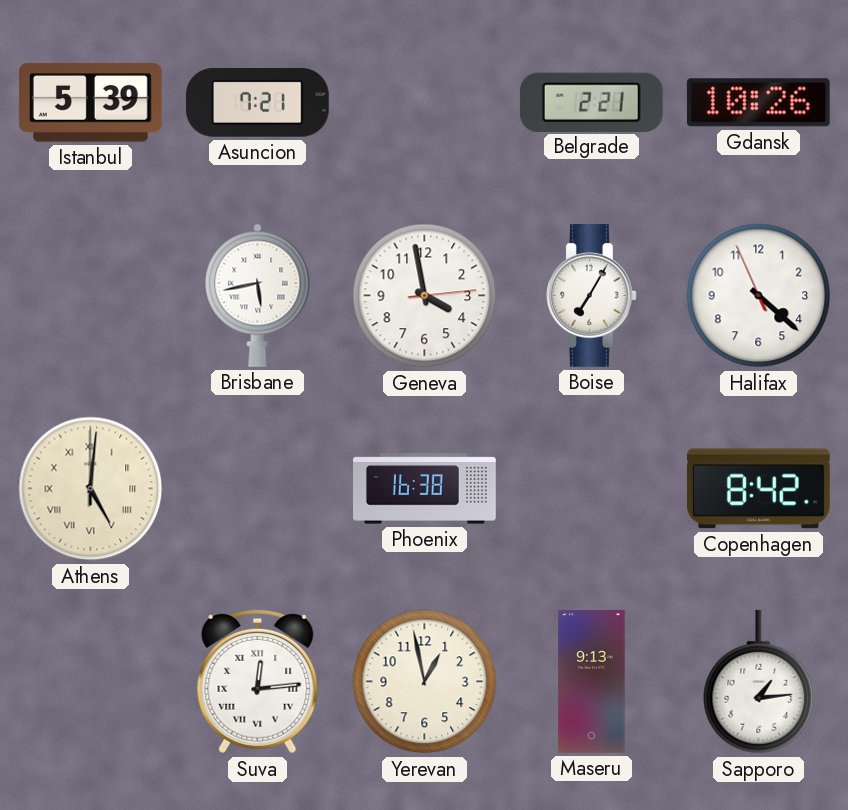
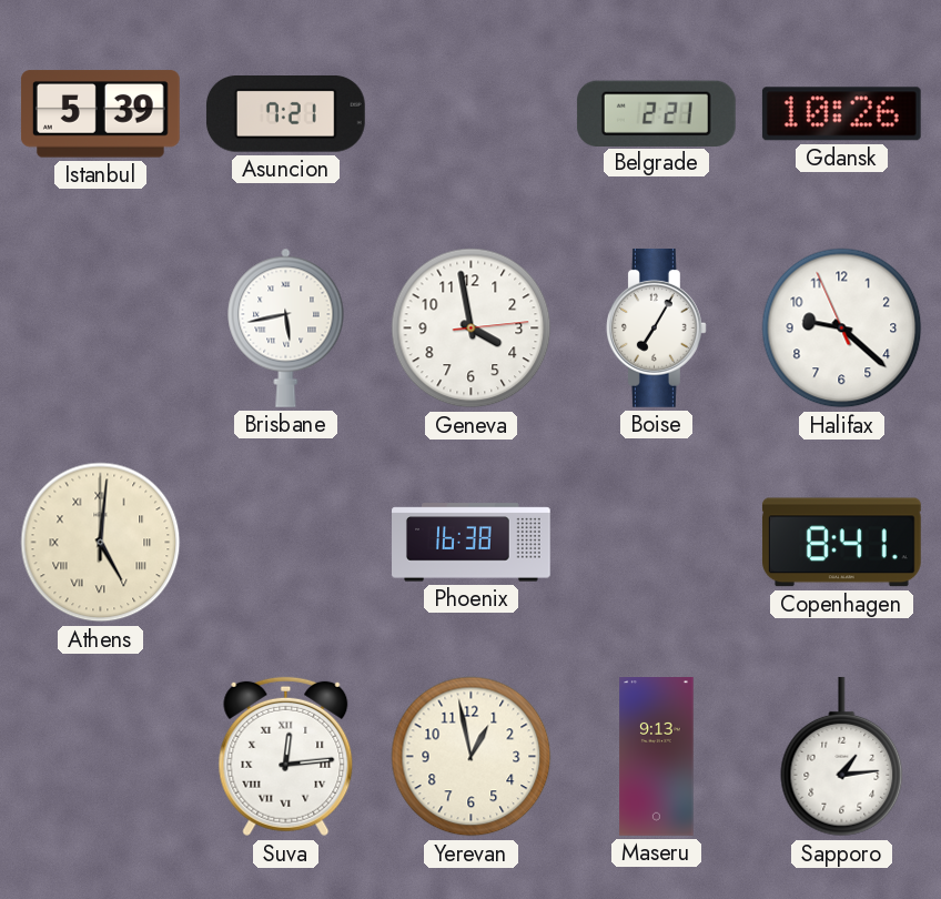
Halifax: 4:21 -> 9:21
Copenhagen: 8:42 -> 8:41
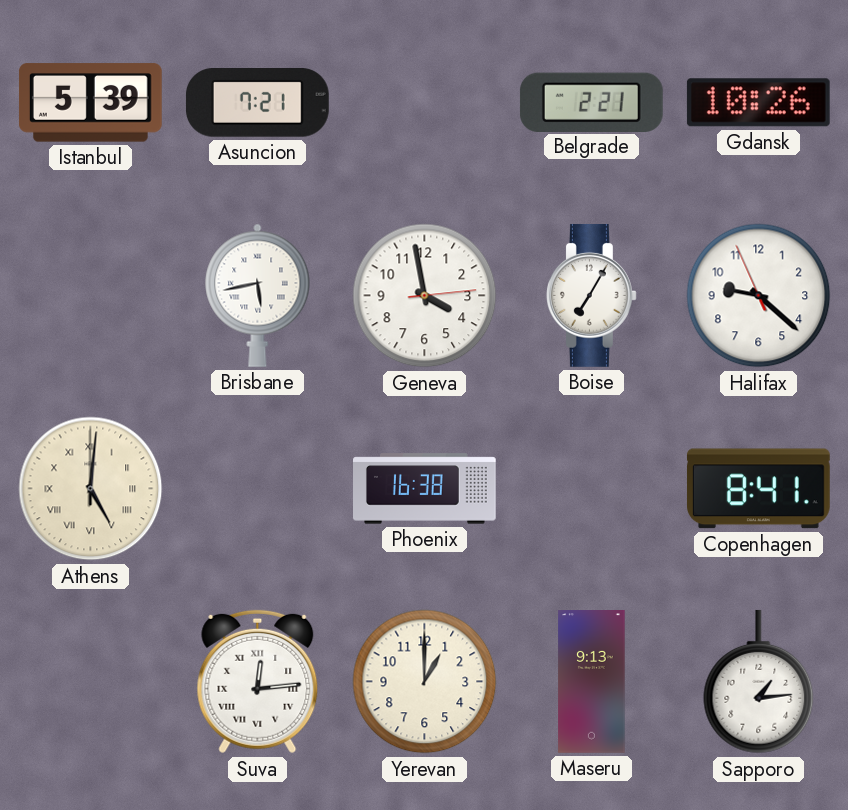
Yerevan: 12:58 -> 1:00
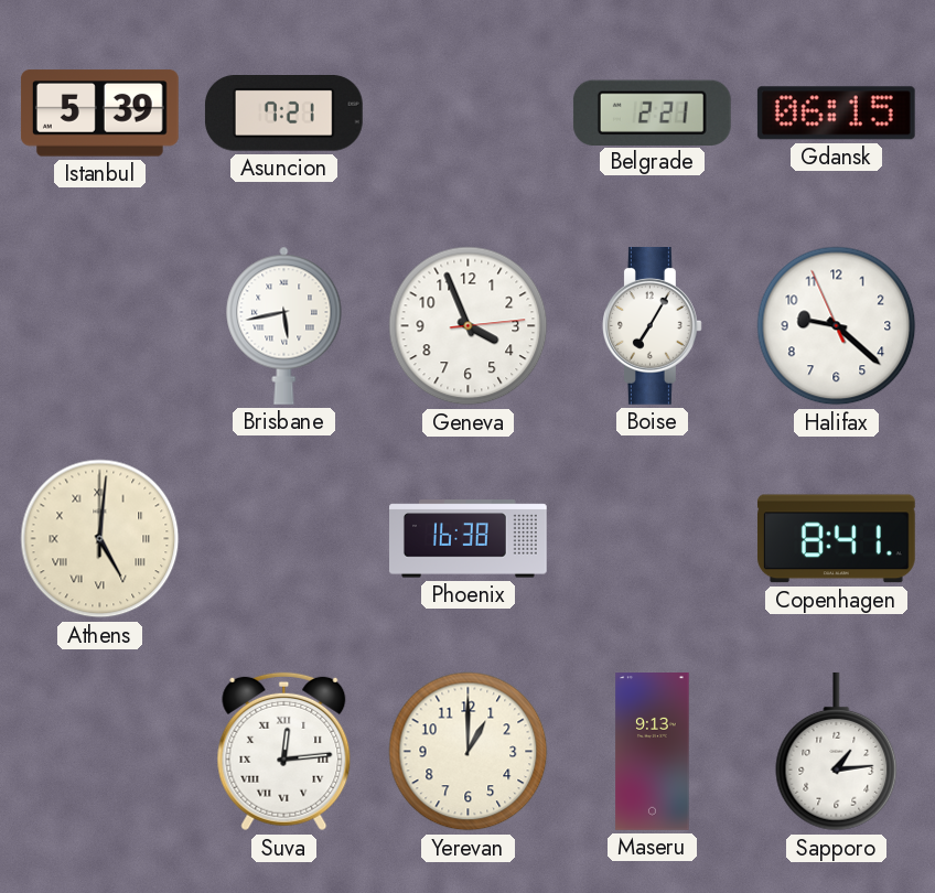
Gdansk: 10:26 -> 06:15
Geneva: 3:58 -> 3:56
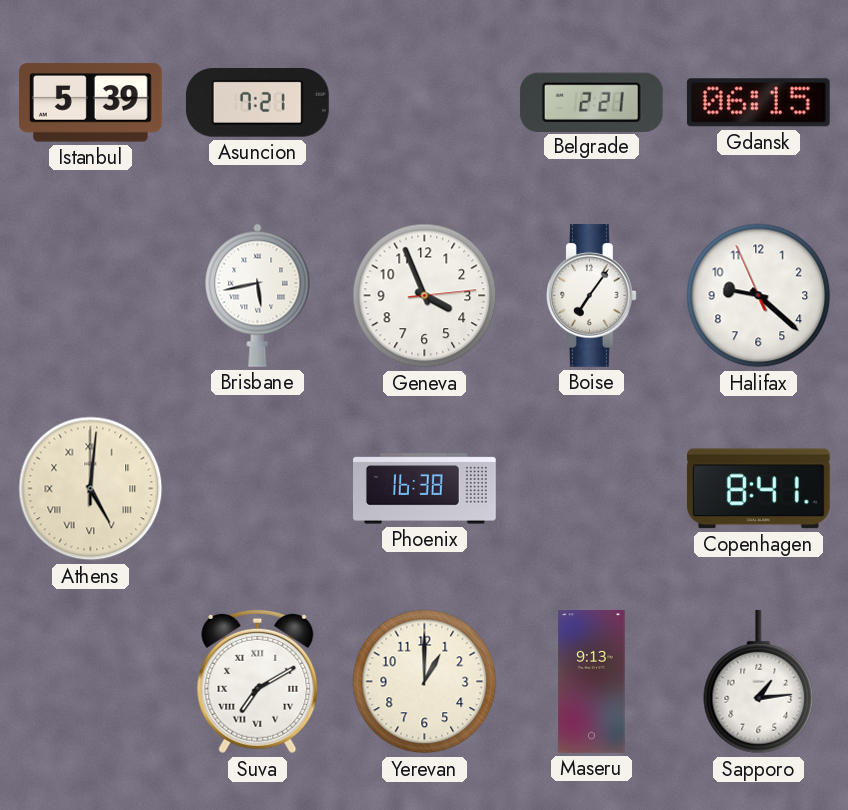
Boise: 7:05 -> 7:06
Suva: 12:14 -> 7:10
